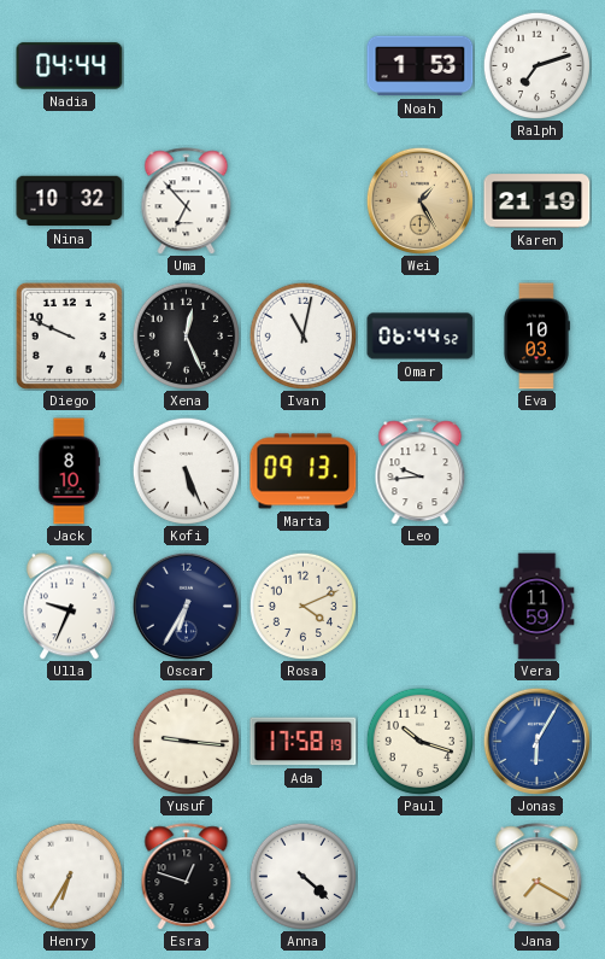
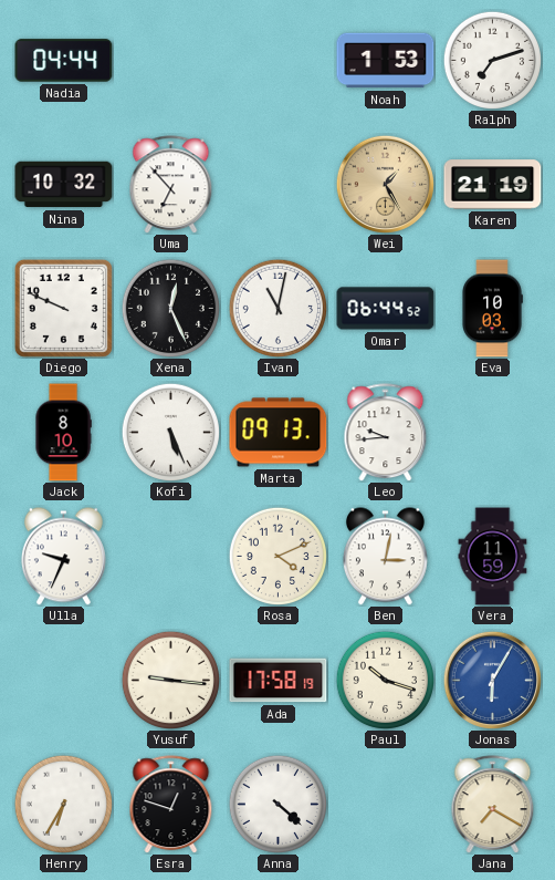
Oscar: 6:35 -> none
Ben: none -> 3:02
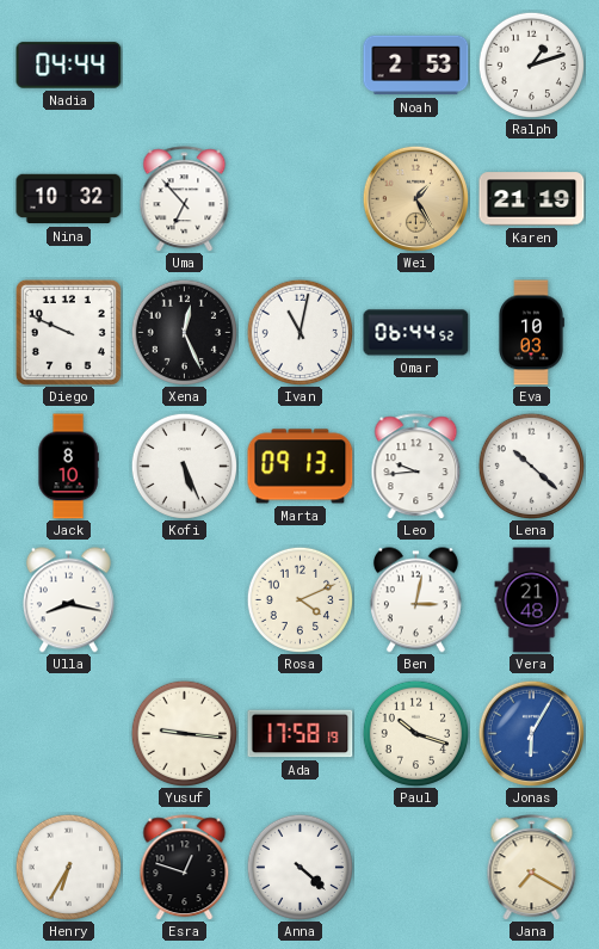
Noah: 1:53 -> 2:53
Ralph: 7:12 -> 1:12
Lena: none -> 10:22
Ulla: 9:34 -> 8:17
Vera: 11:59 -> 21:48
